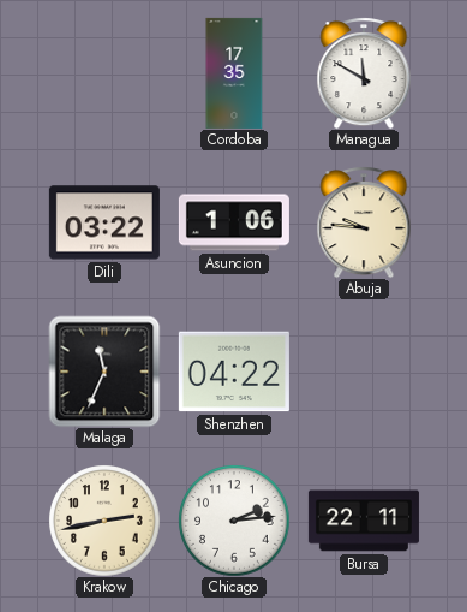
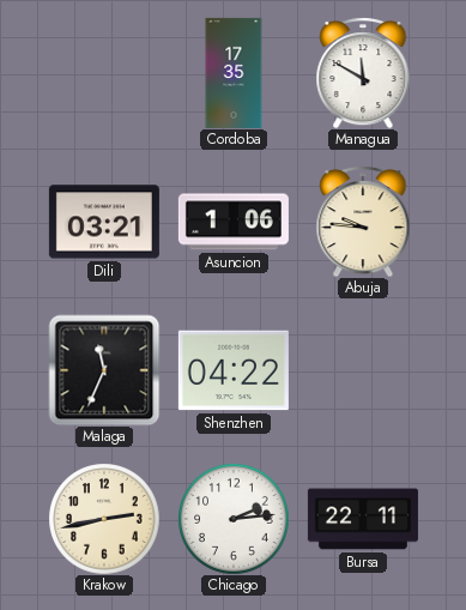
Dili: 03:22 -> 03:21
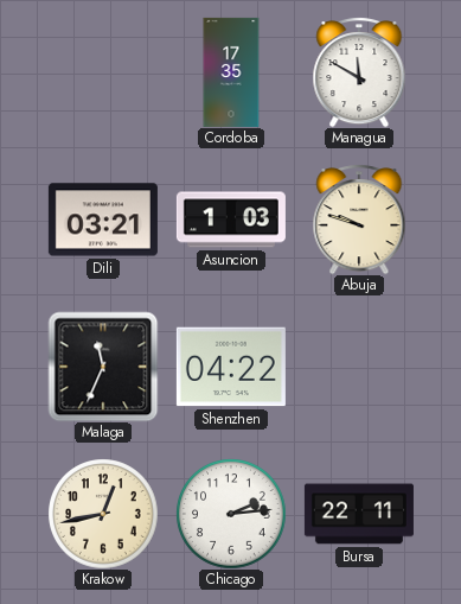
Asuncion: 1:06 -> 1:03
Abuja: 9:46 -> 9:48
Krakow: 2:43 -> 12:43
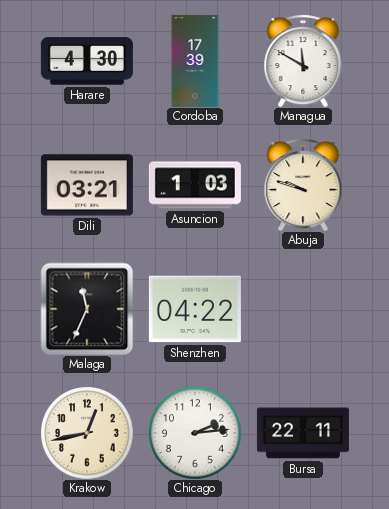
Harare: none -> 4:30
Cordoba: 17:35 -> 17:39
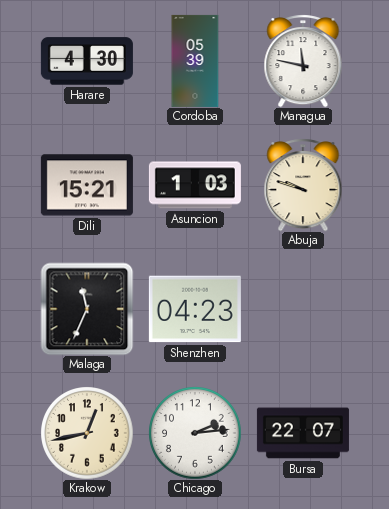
Cordoba: 17:39 -> 05:39
Managua: 11:50 -> 11:47
Dili: 03:21 -> 15:21
Shenzhen: 04:22 -> 04:23
Bursa: 22:11 -> 22:07
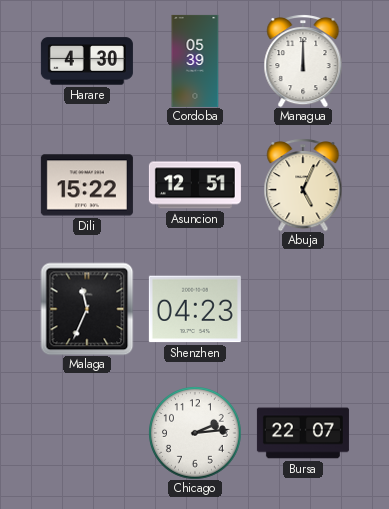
Managua: 11:47 -> 12:00
Dili: 15:21 -> 15:22
Asuncion: 1:03 -> 12:51
Abuja: 9:48 -> 5:04
Krakow: 12:43 -> none
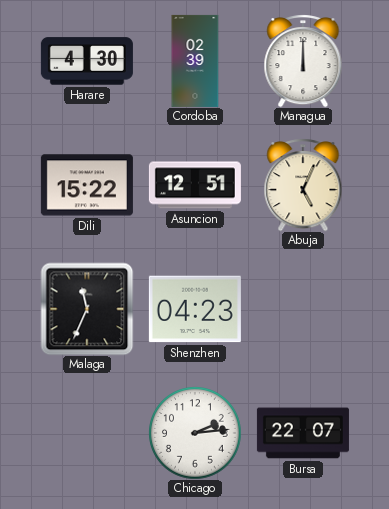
Cordoba: 05:39 -> 02:39
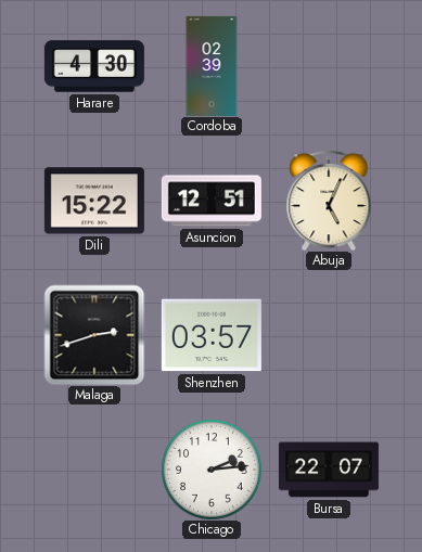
Managua: 12:00 -> none
Malaga: 11:34 -> 2:42
Shenzhen: 04:23 -> 03:57
